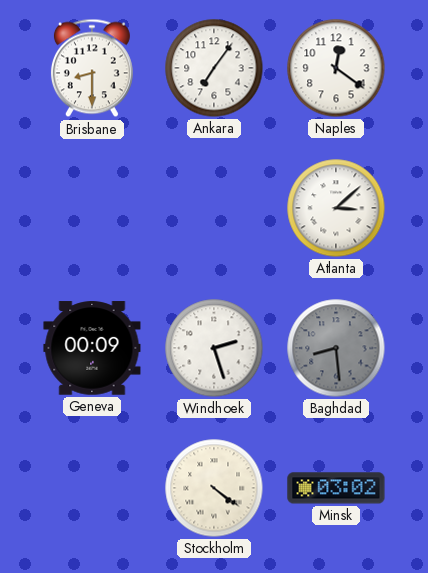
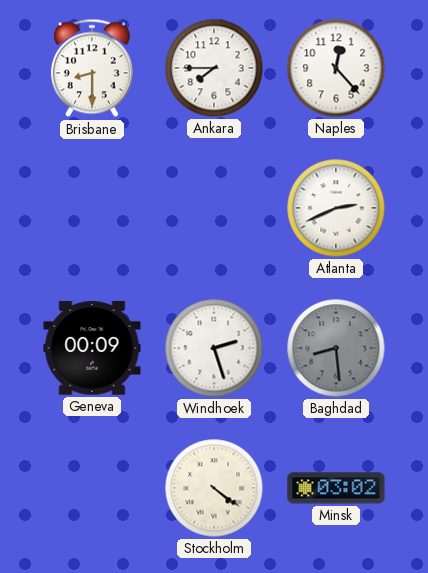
Ankara: 7:06 -> 7:45
Naples: 12:21 -> 12:23
Atlanta: 3:08 -> 2:41
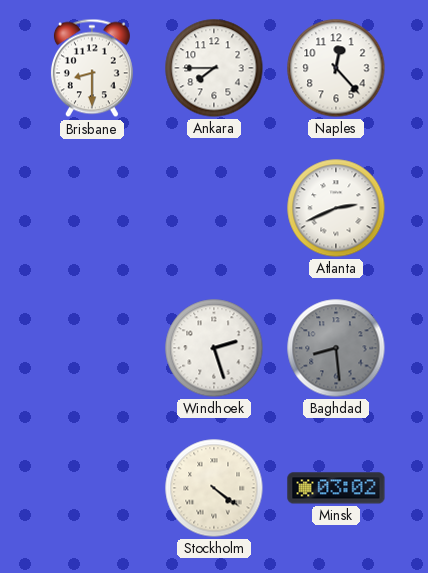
Geneva: 00:09 -> none
